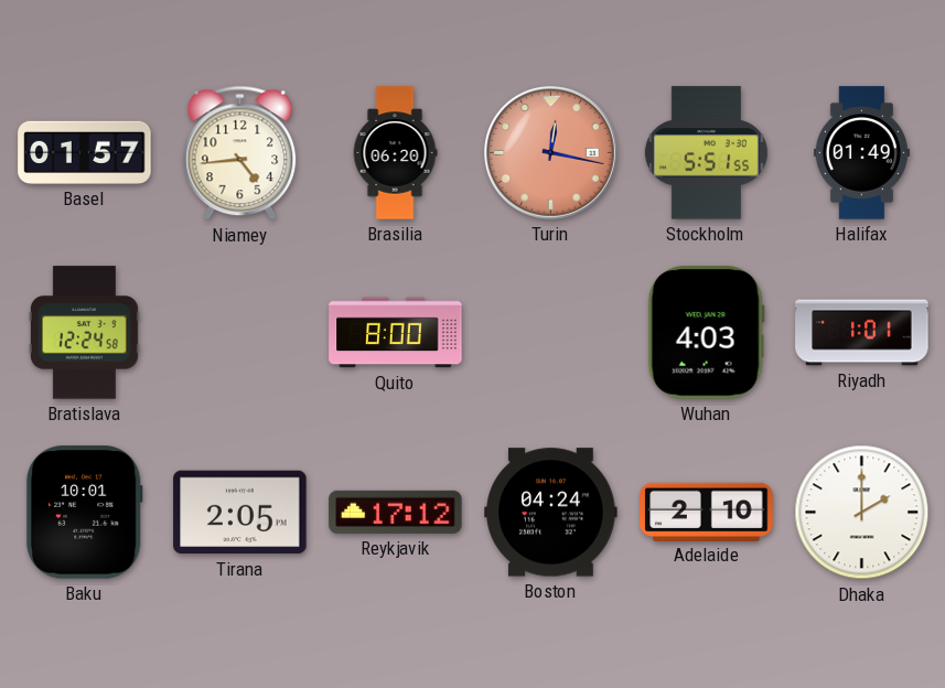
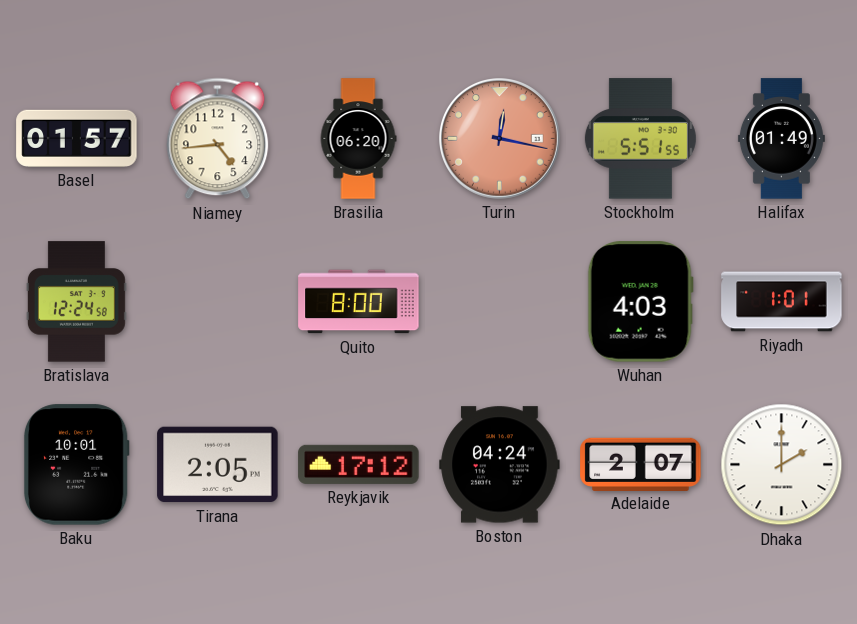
Adelaide: 2:10 -> 2:07
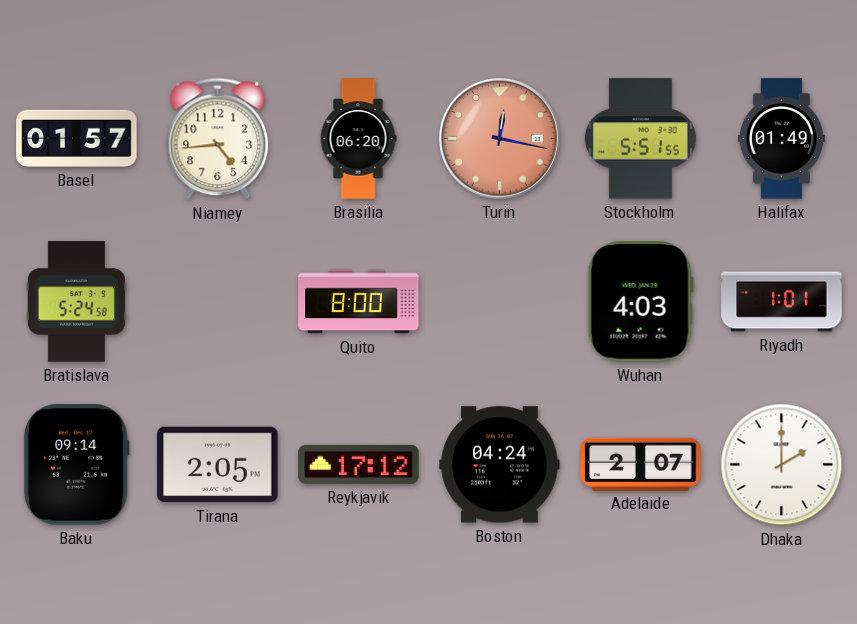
Bratislava: 12:24 -> 5:24
Baku: 10:01 -> 09:14
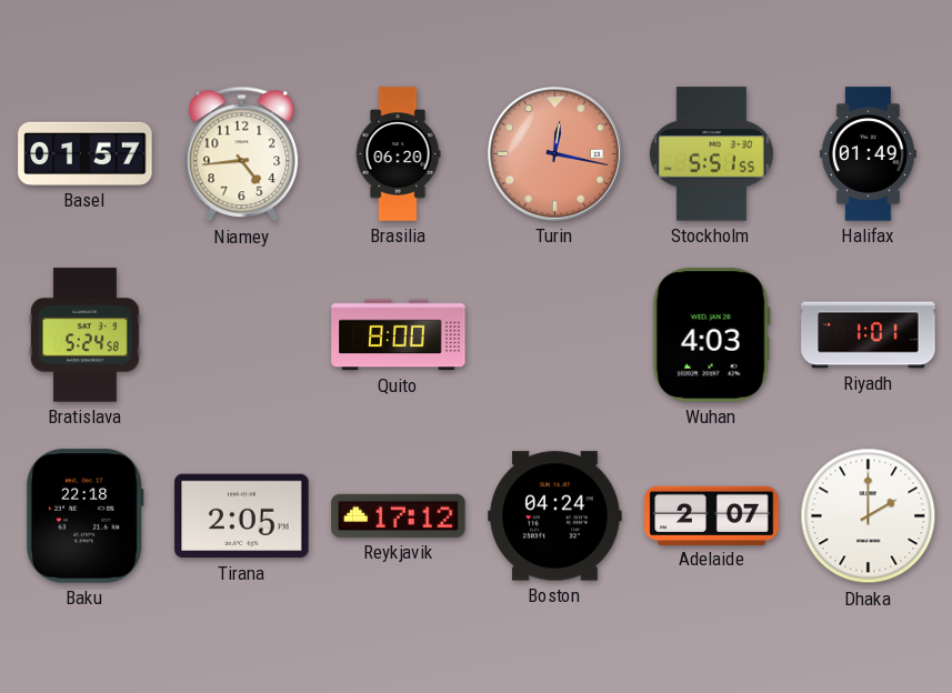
Baku: 09:14 -> 22:18
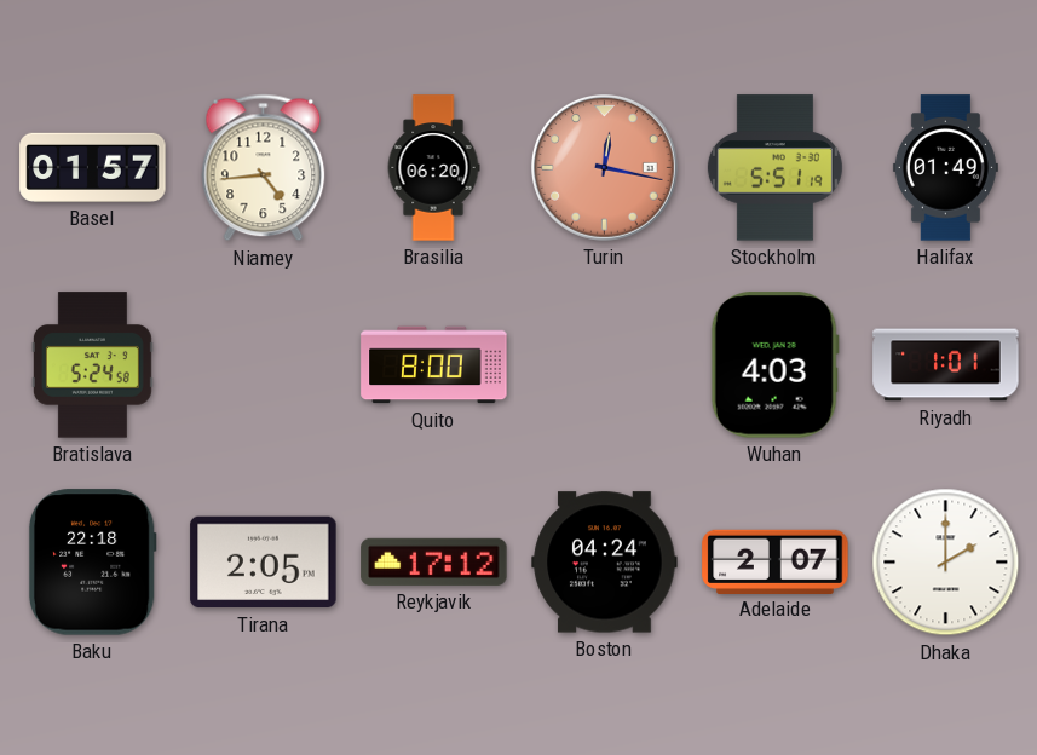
Stockholm: 5:51:55 -> 5:51:19
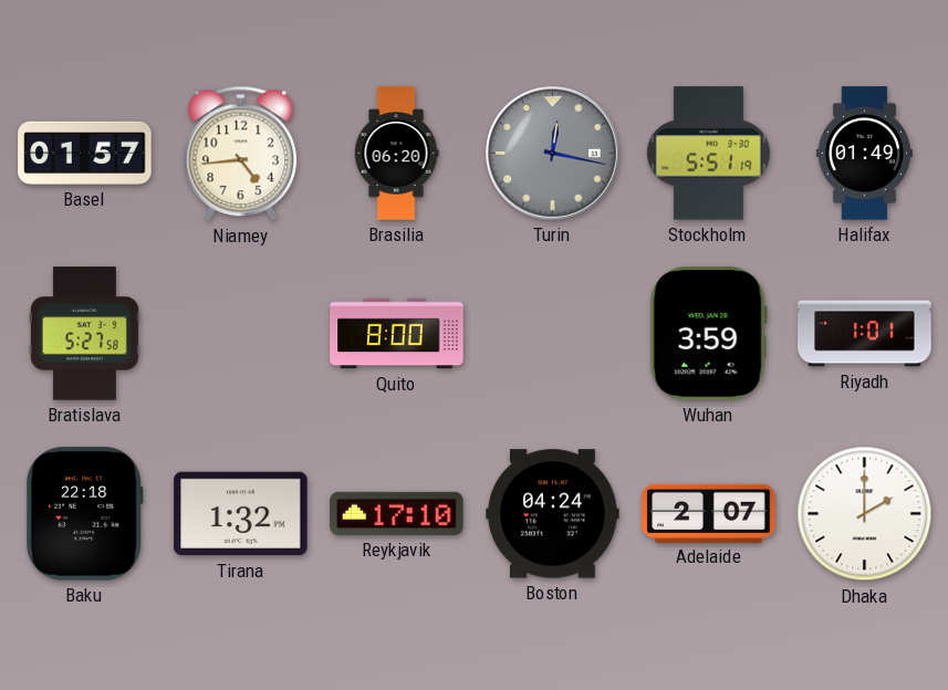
Turin dial: salmon -> grey
Bratislava: 5:24 -> 5:27
Wuhan: 4:03 -> 3:59
Tirana: 2:05 -> 1:32
Reykjavik: 17:12 -> 17:10
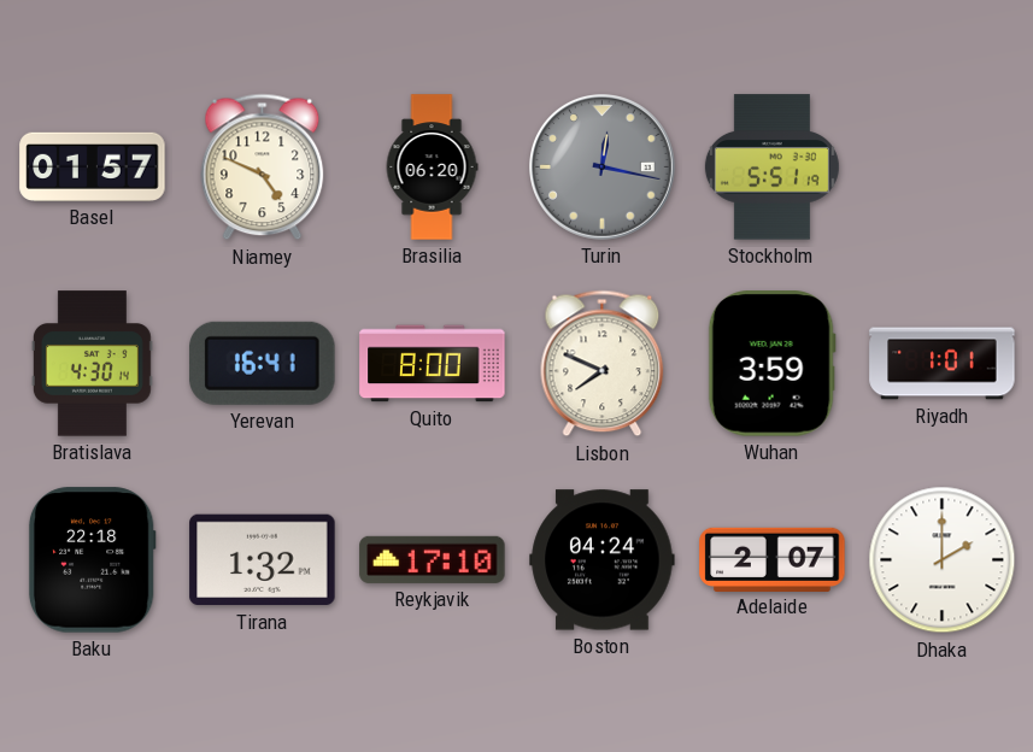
Niamey: 4:44 -> 4:49
Halifax: 01:49 -> none
Bratislava: 5:27 -> 4:30
Yerevan: none -> 16:41
Lisbon: none -> 7:49
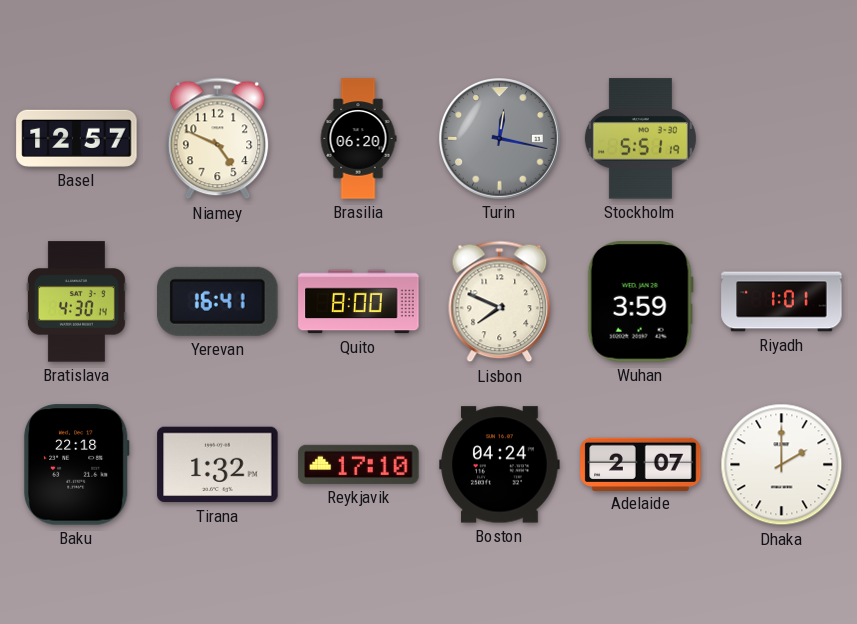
Basel: 01:57 -> 12:57
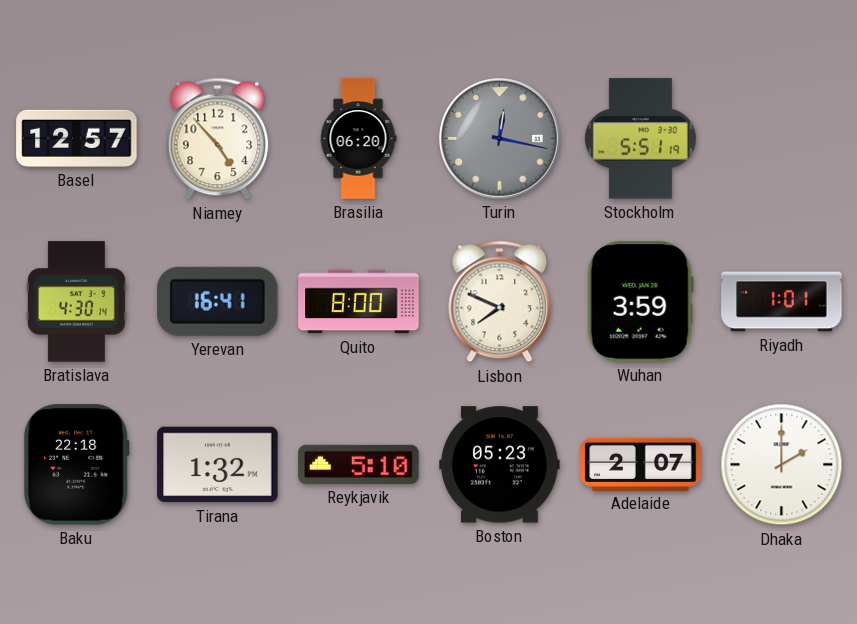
Niamey: 4:49 -> 4:53
Reykjavik: 17:10 -> 5:10
Boston: 04:24 -> 05:23
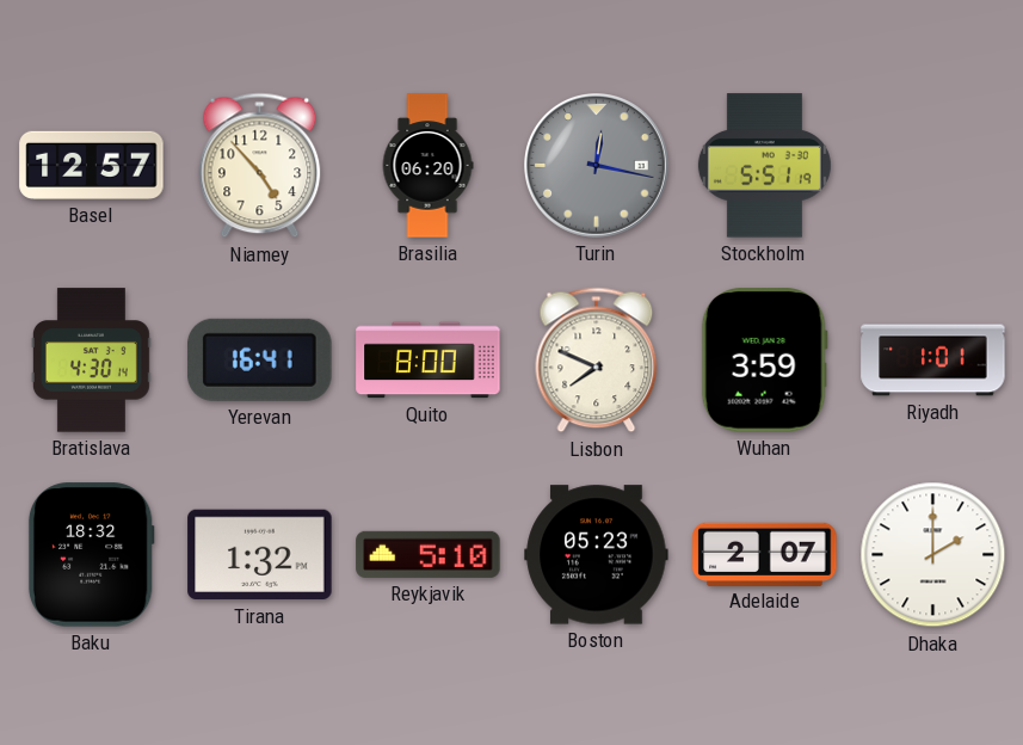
Baku: 22:18 -> 18:32
